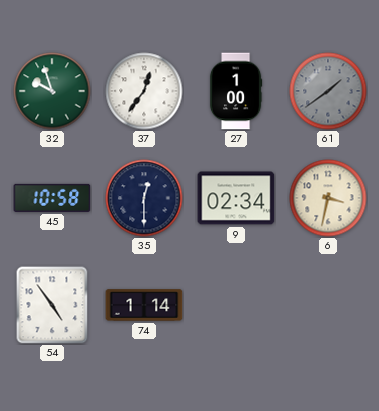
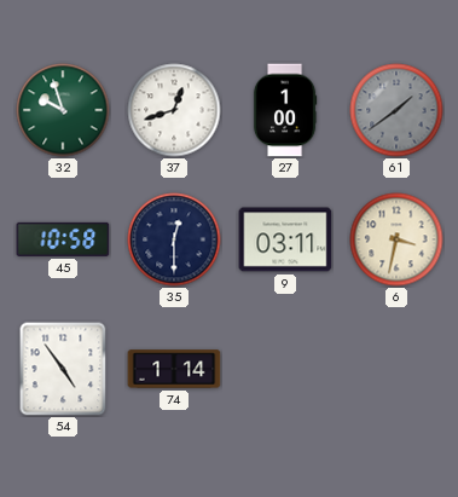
37: 12:36 -> 12:42
9: 02:34 -> 03:11
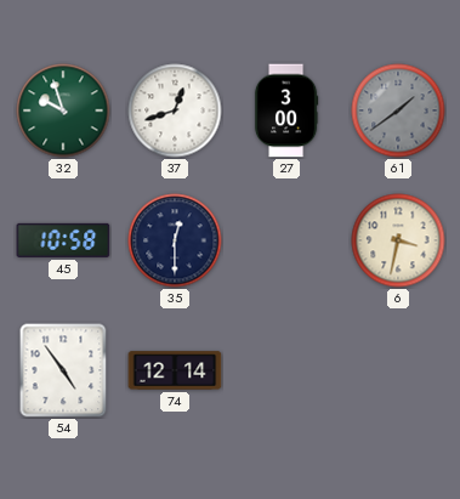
27: 1:00 -> 3:00
9: 03:11 -> none
74: 1:14 -> 12:14
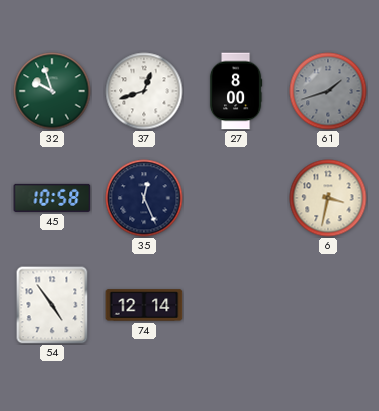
27: 3:00 -> 8:00
61: 1:39 -> 1:42
35: 12:30 -> 12:26
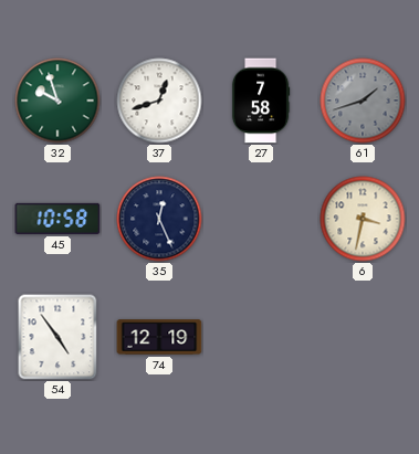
27: 8:00 -> 7:58
74: 12:14 -> 12:19
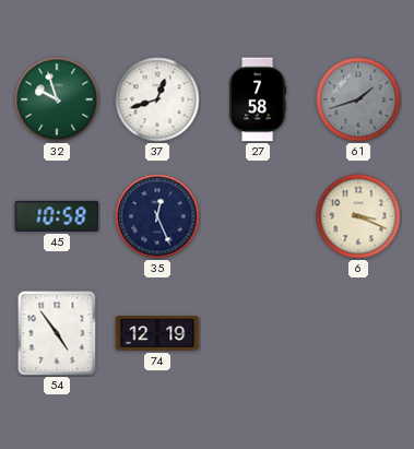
6: 3:32 -> 3:19
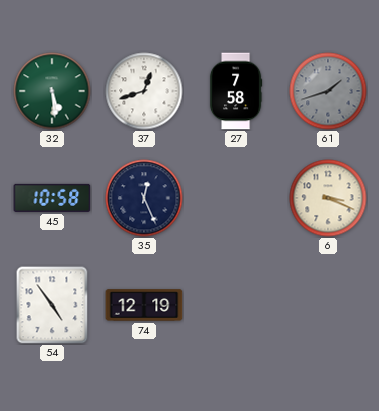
32: 9:57 -> 5:29
